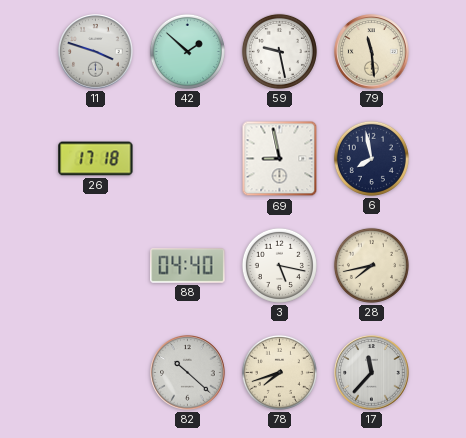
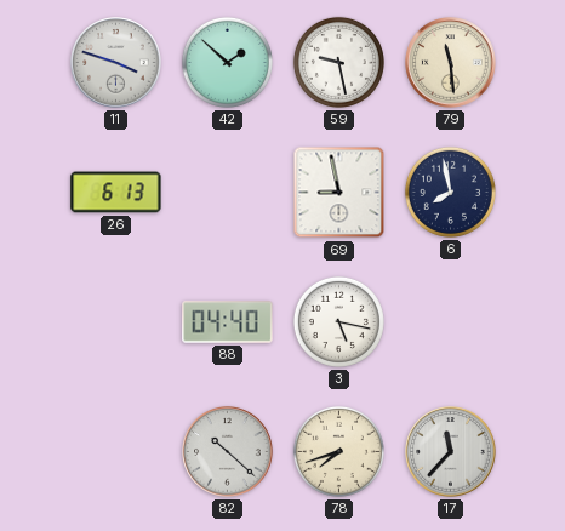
26: 17:18 -> 6:13
28: 7:43 -> none
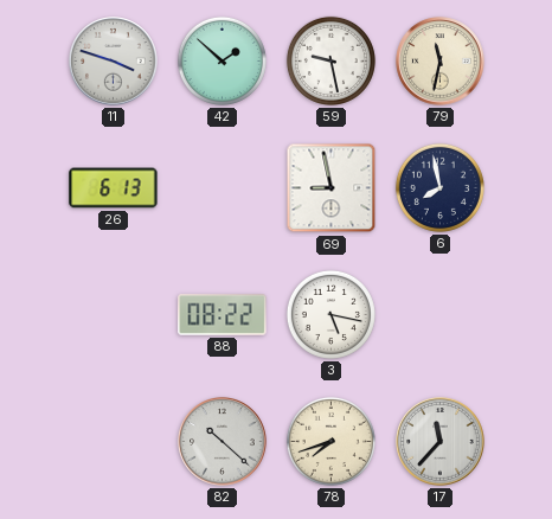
79: 11:29 -> 11:32
88: 04:40 -> 08:22
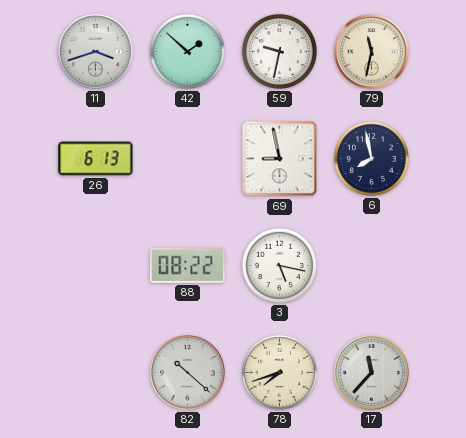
11: 3:48 -> 3:42
59: 9:28 -> 9:32
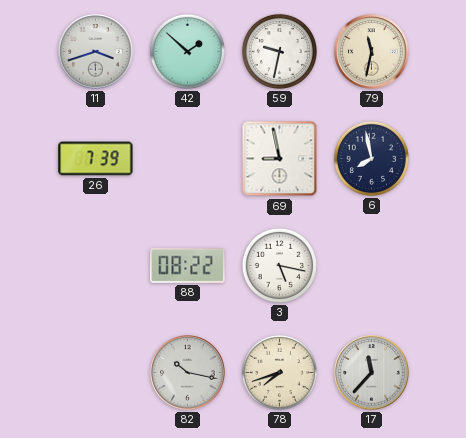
26: 6:13 -> 7:39
82: 10:22 -> 10:17
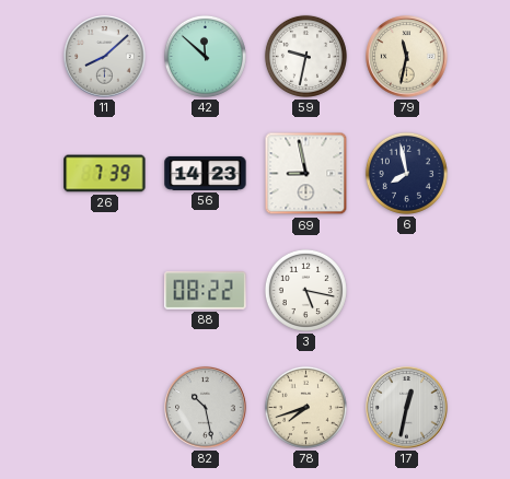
11: 3:42 -> 8:08
42: 1:52 -> 11:52
56: none -> 14:23
82: 10:17 -> 10:28
17: 11:37 -> 12:32
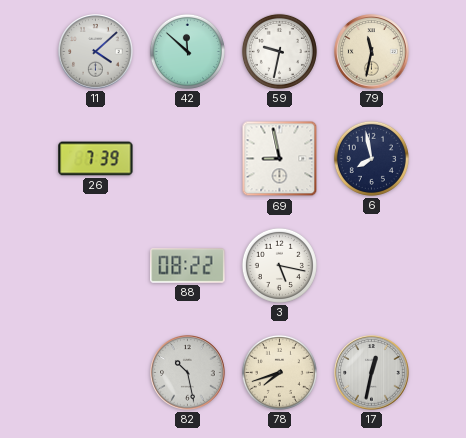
11: 8:08 -> 4:08
56: 14:23 -> none
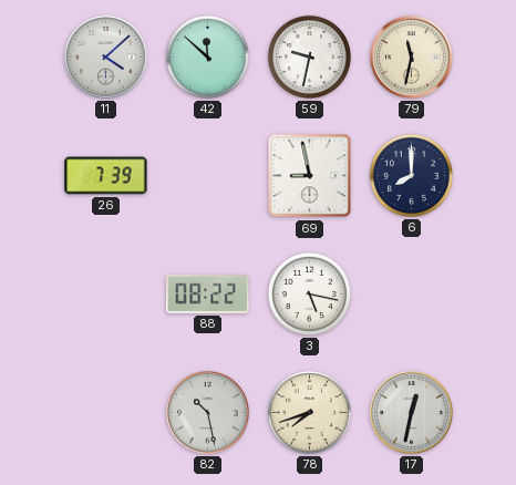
6: 7:58 -> 8:00
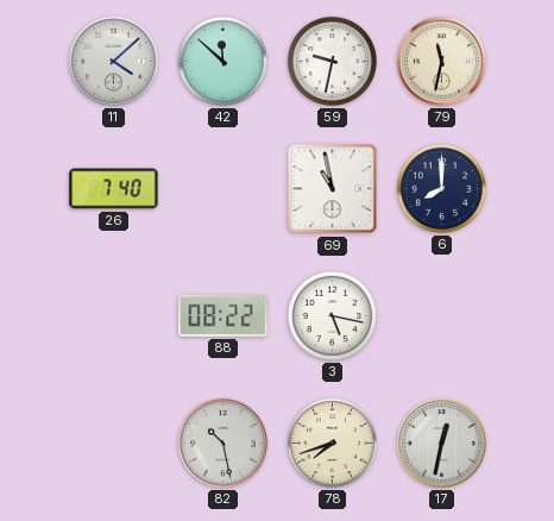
26: 7:39 -> 7:40
69: 8:58 -> 10:58
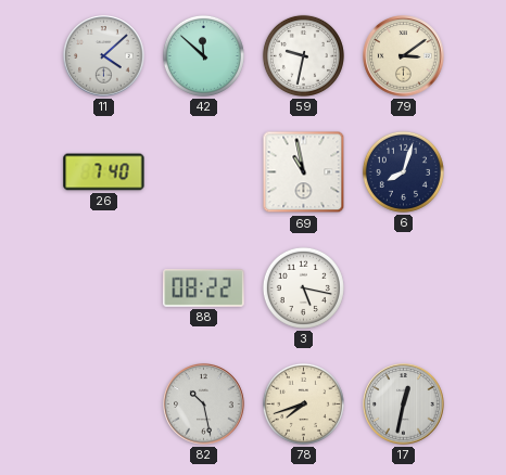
79: 11:32 -> 3:09
6: 8:00 -> 8:03
